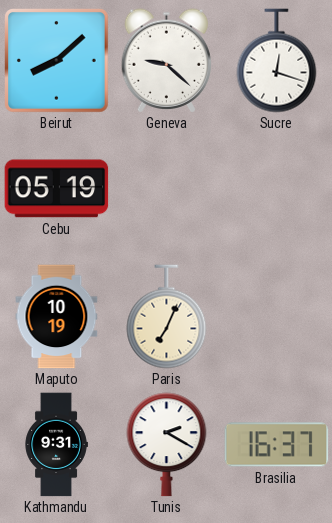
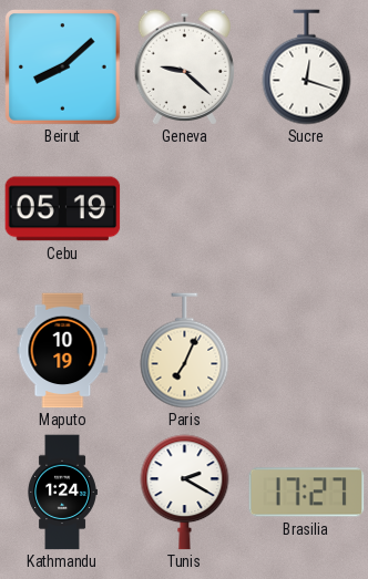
Kathmandu: 9:31 -> 1:24
Brasilia: 16:37 -> 17:27
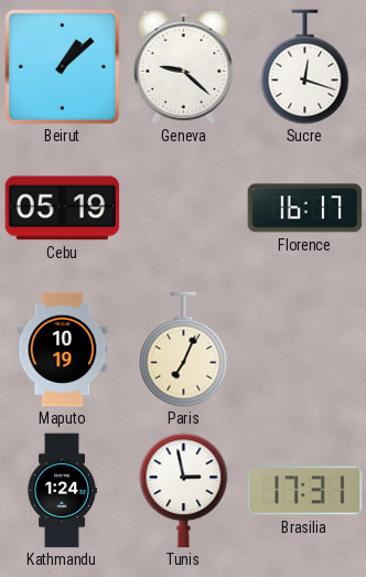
Beirut: 8:08 -> 1:08
Florence: none -> 16:17
Tunis: 2:20 -> 2:58
Brasilia: 17:27 -> 17:31
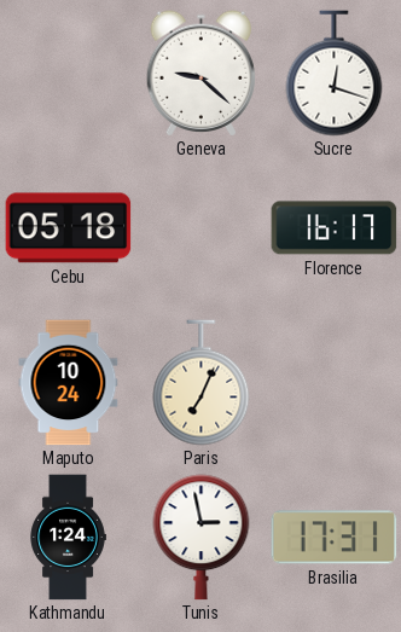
Beirut: 1:08 -> none
Cebu: 05:19 -> 05:18
Maputo: 10:19 -> 10:24
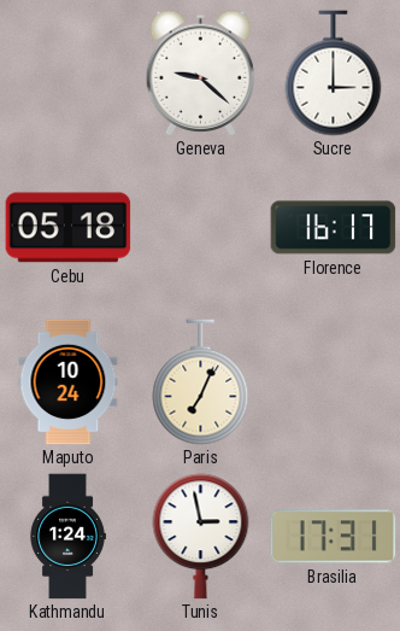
Sucre: 12:18 -> 3:00
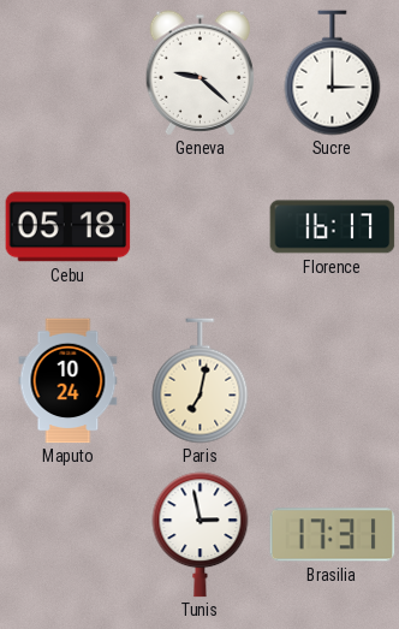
Paris: 7:04 -> 7:02
Kathmandu: 1:24 -> none
